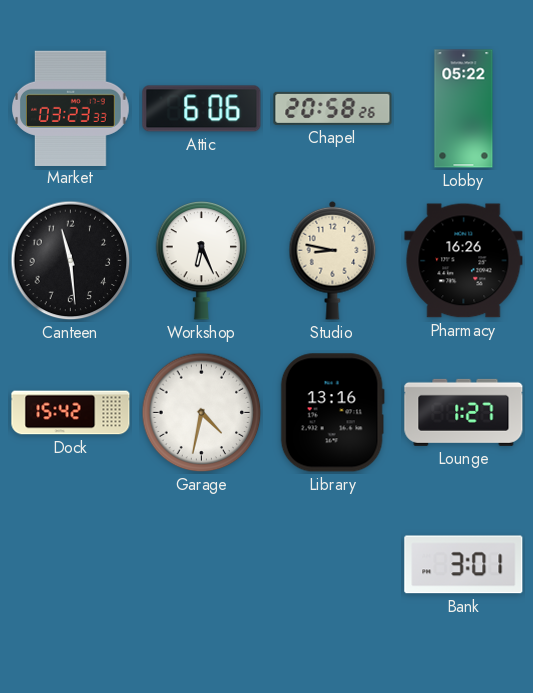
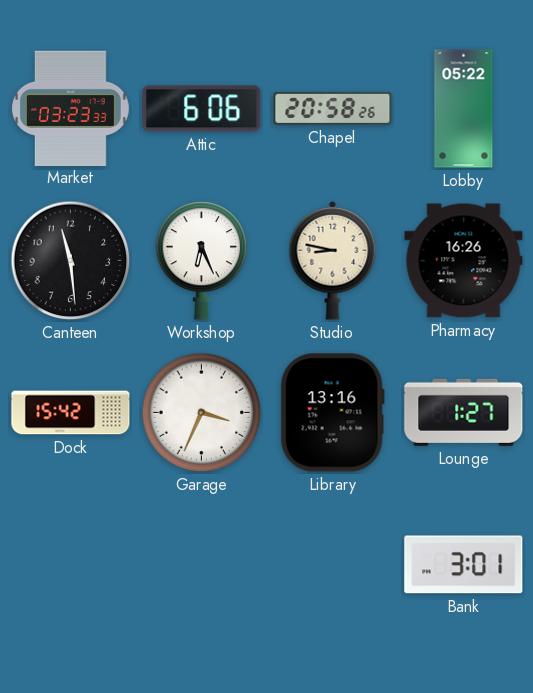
Garage: 4:32 -> 3:34
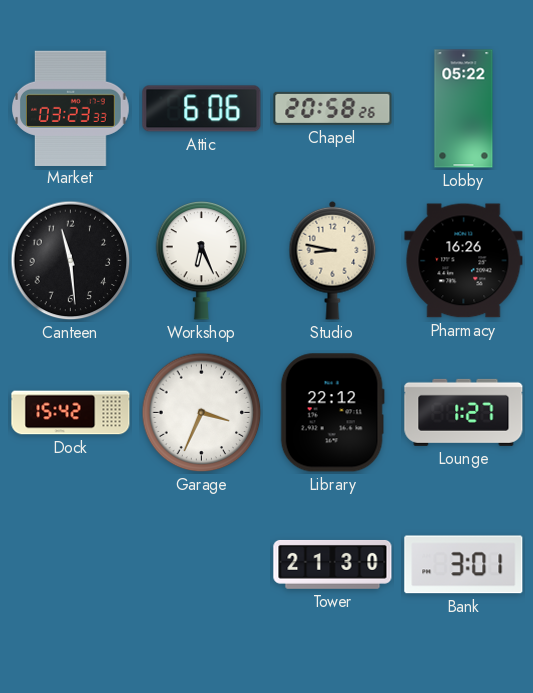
Library: 13:16 -> 22:12
Tower: none -> 21:30
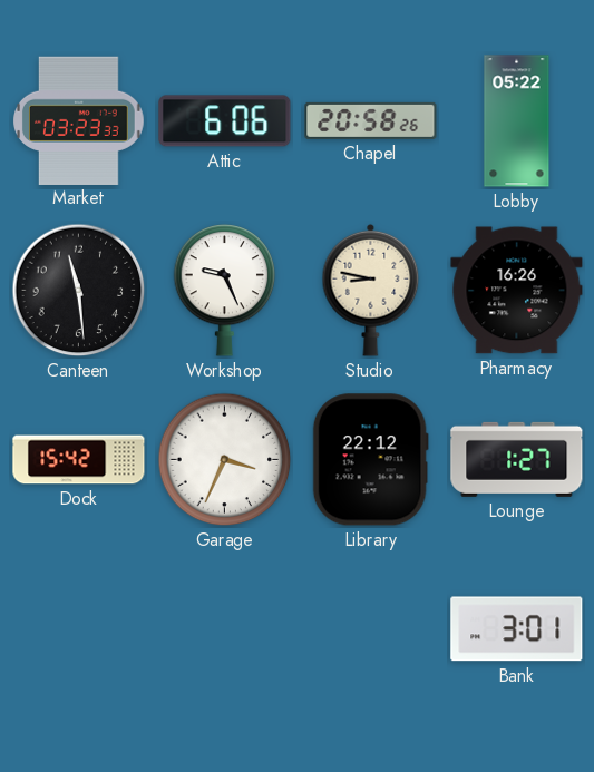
Workshop: 6:26 -> 9:26
Tower: 21:30 -> none
